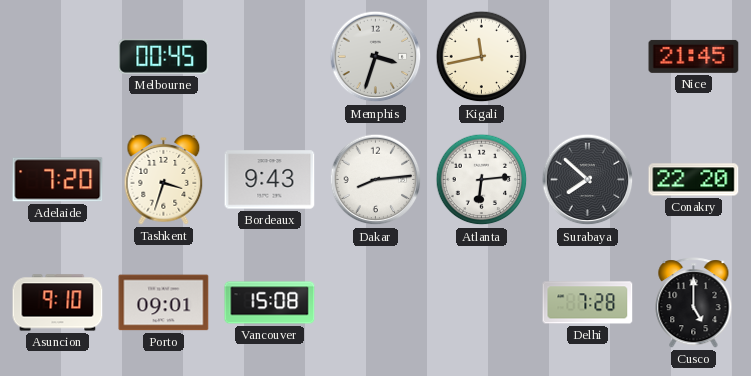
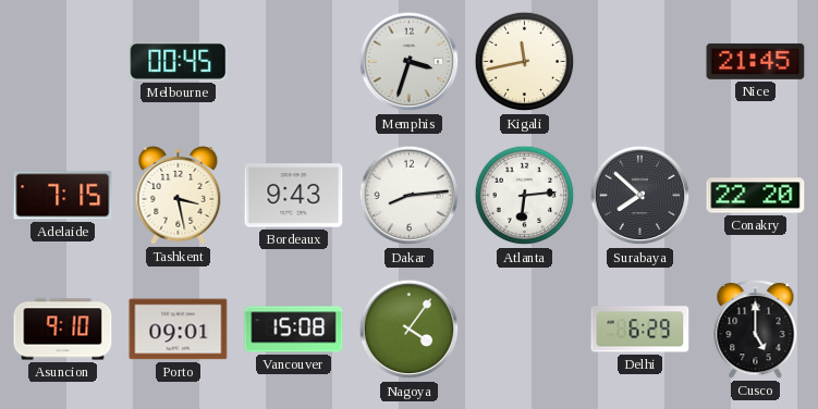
Adelaide: 7:20 -> 7:15
Tashkent: 3:33 -> 3:28
Nagoya: none -> 4:06
Delhi: 7:28 -> 6:29
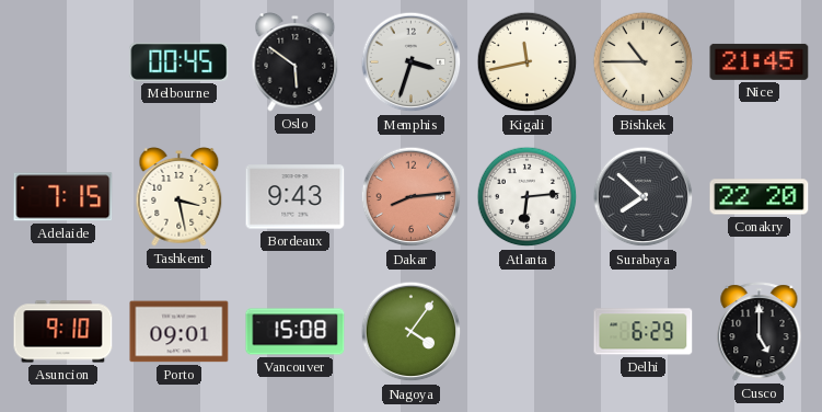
Oslo: none -> 5:51
Bishkek: none -> 10:45
Dakar dial: white -> salmon
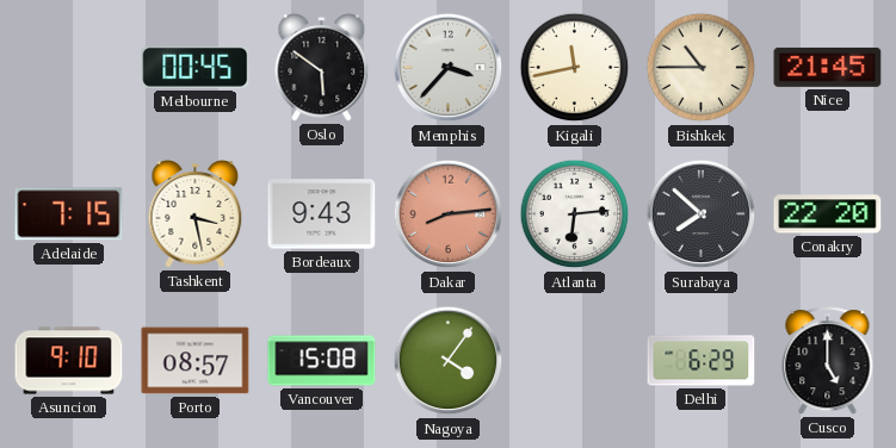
Memphis: 3:33 -> 3:37
Porto: 09:01 -> 08:57
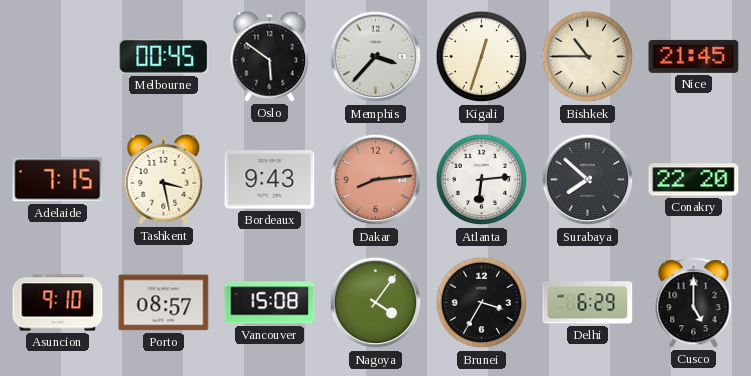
Kigali: 11:43 -> 12:33
Brunei: none -> 3:35
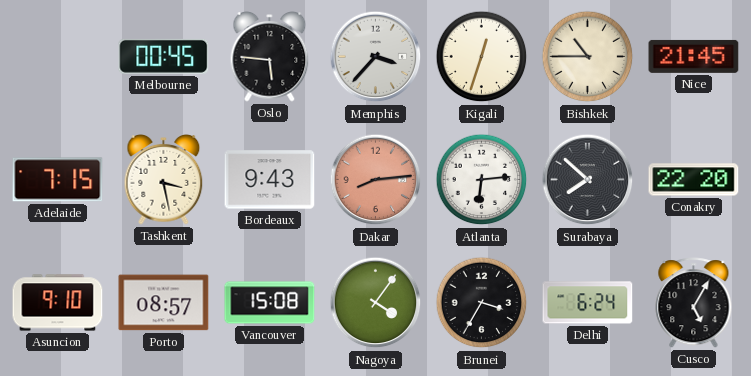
Oslo: 5:51 -> 5:46
Delhi: 6:29 -> 6:24
Cusco: 5:00 -> 5:05
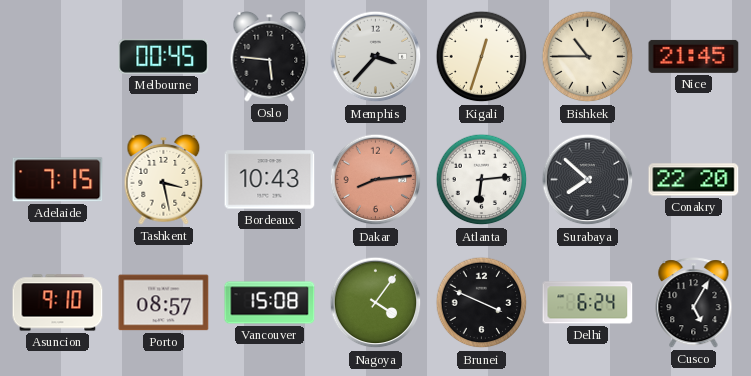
Bordeaux: 9:43 -> 10:43
Brunei: 3:35 -> 3:49
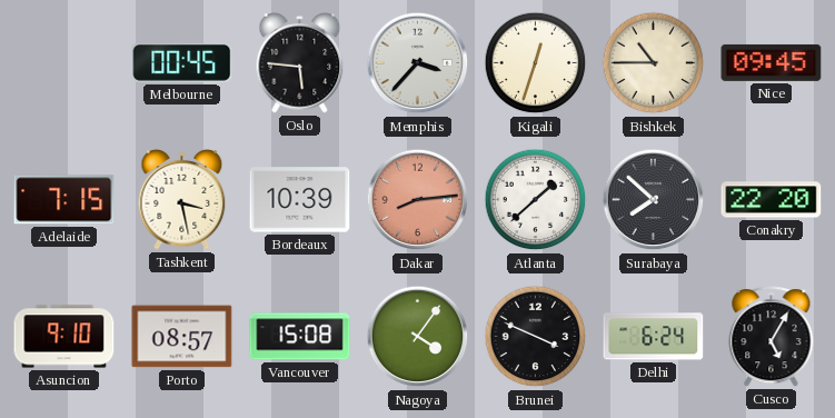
Nice: 21:45 -> 09:45
Bordeaux: 10:43 -> 10:39
Atlanta: 6:14 -> 1:38
